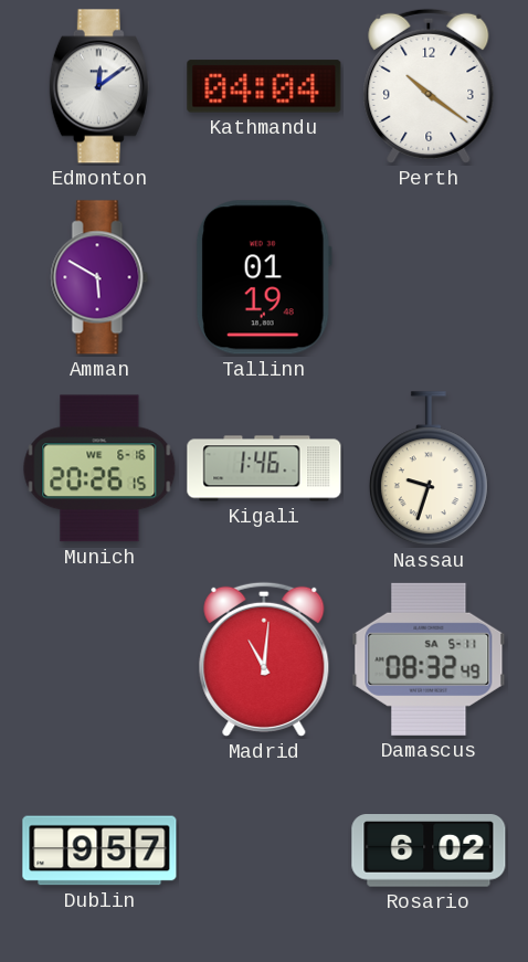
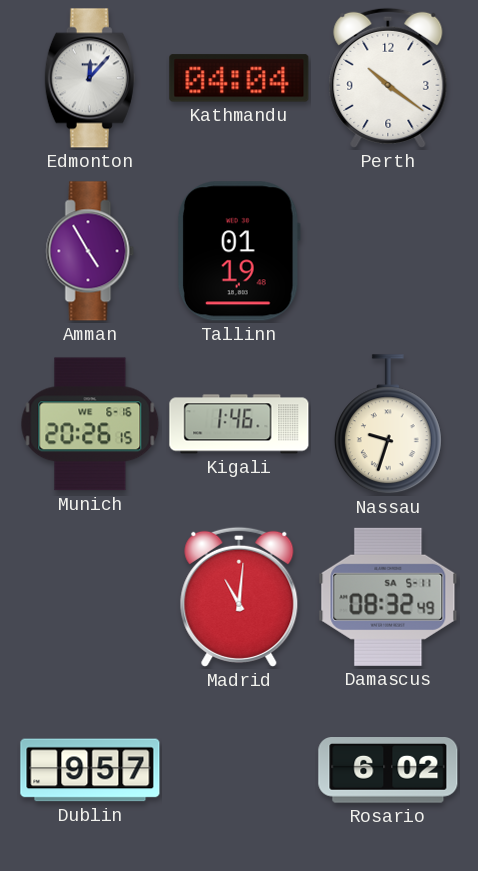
Edmonton: 12:09 -> 12:07
Amman: 5:50 -> 4:55
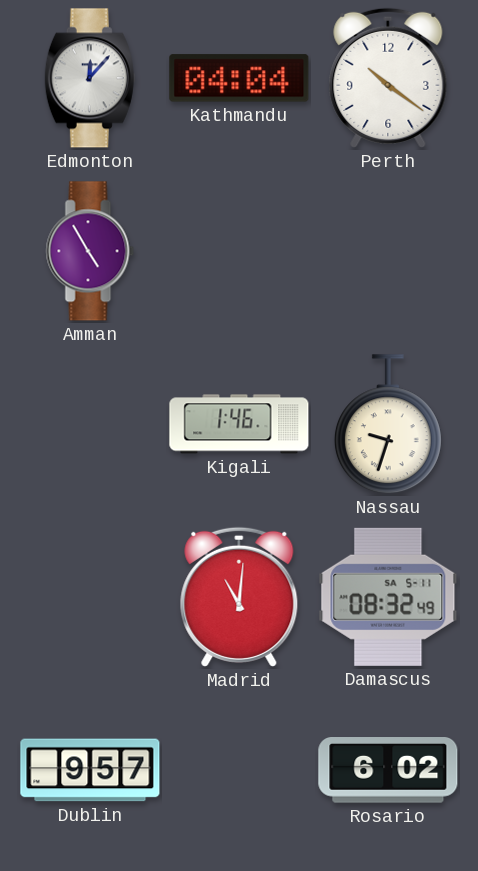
Tallinn: 01:19 -> none
Munich: 20:26 -> none
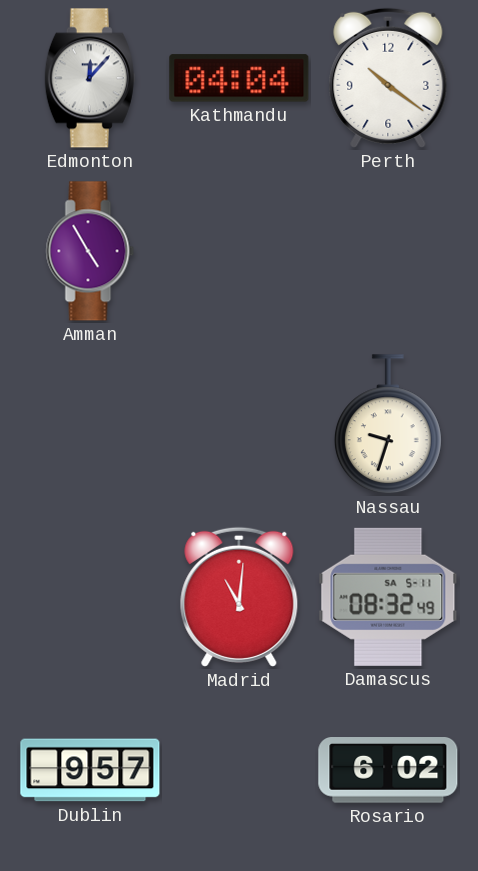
Kigali: 1:46 -> none
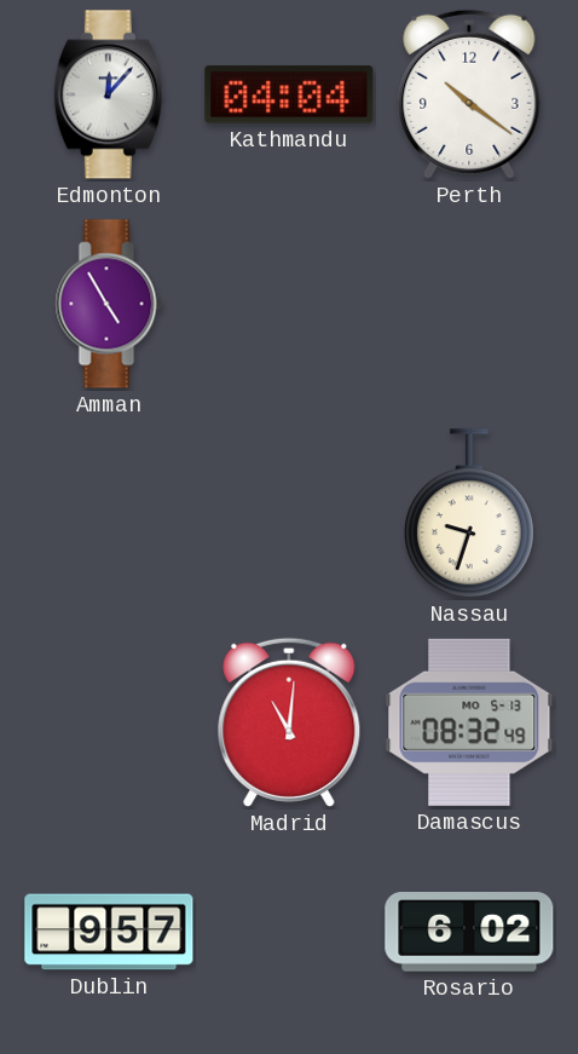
Damascus date: SA 5-11 -> MO 5-13
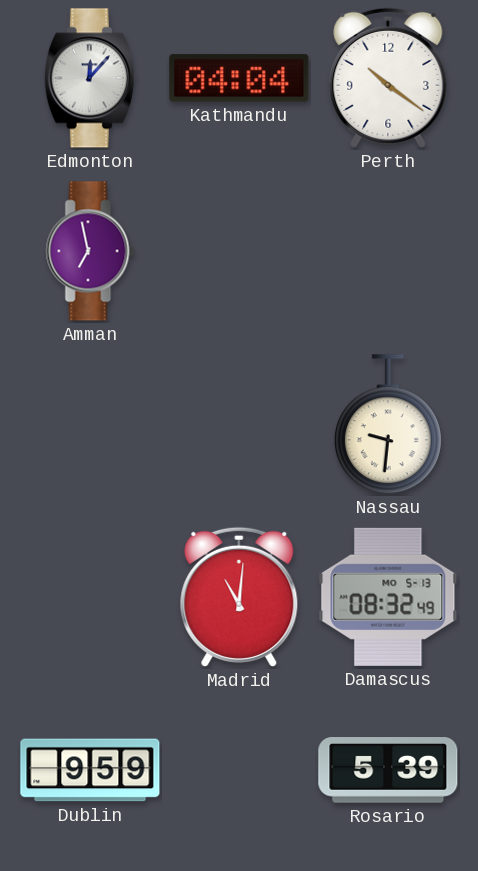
Amman: 4:55 -> 6:58
Nassau: 9:33 -> 9:31
Dublin: 9:57 -> 9:59
Rosario: 6:02 -> 5:39
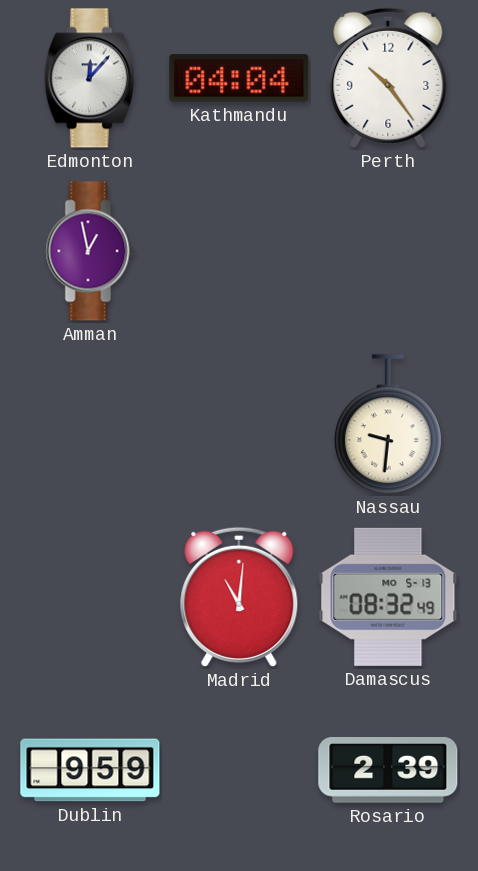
Perth: 10:21 -> 10:24
Amman: 6:58 -> 12:58
Rosario: 5:39 -> 2:39
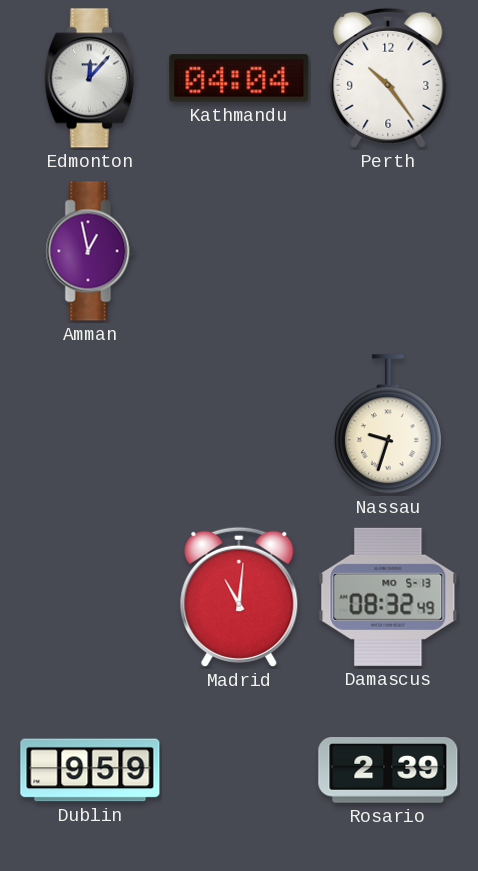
Nassau: 9:31 -> 9:33
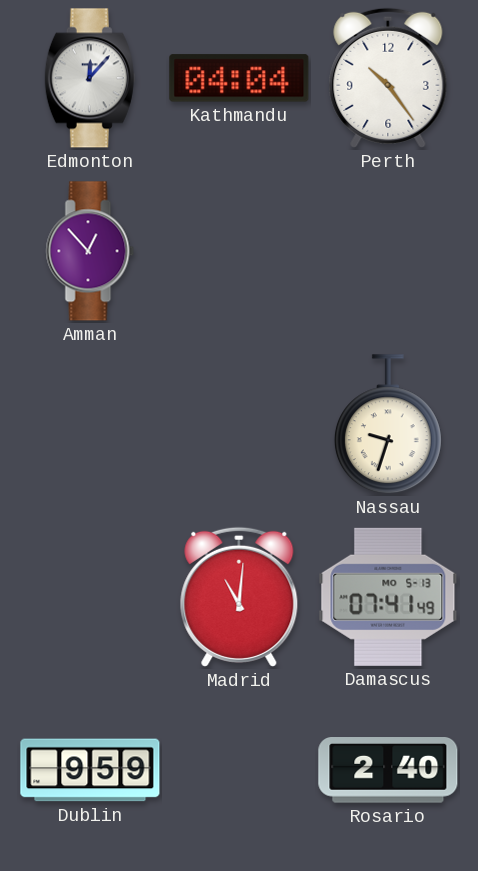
Amman: 12:58 -> 12:53
Damascus: 08:32 -> 07:41
Rosario: 2:39 -> 2:40
